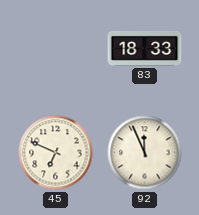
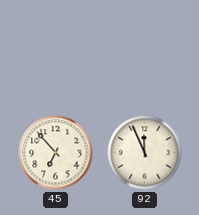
83: 18:33 -> none
45: 6:49 -> 6:53
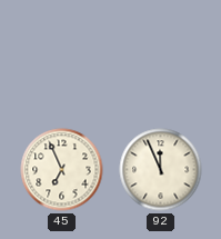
45: 6:53 -> 6:56
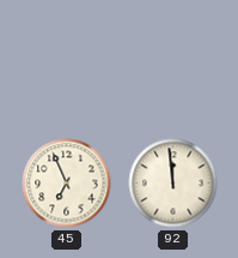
92: 11:56 -> 11:59
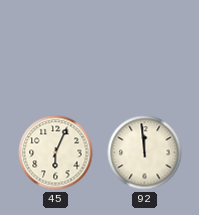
45: 6:56 -> 6:04
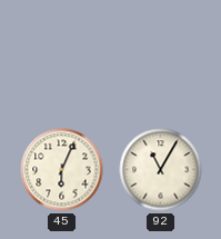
92: 11:59 -> 11:05
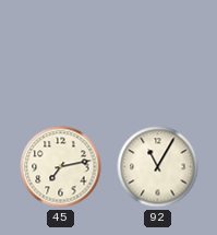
45: 6:04 -> 7:13
